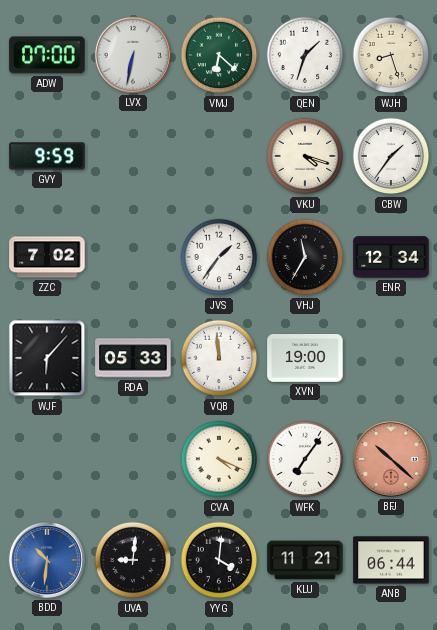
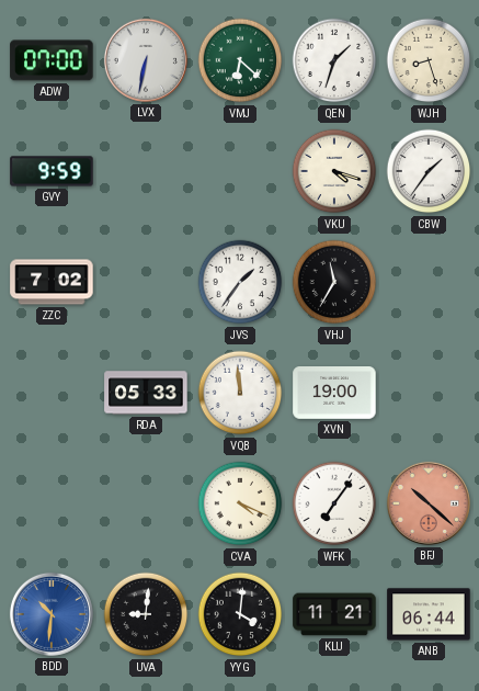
ENR: 12:34 -> none
WJF: 6:07 -> none
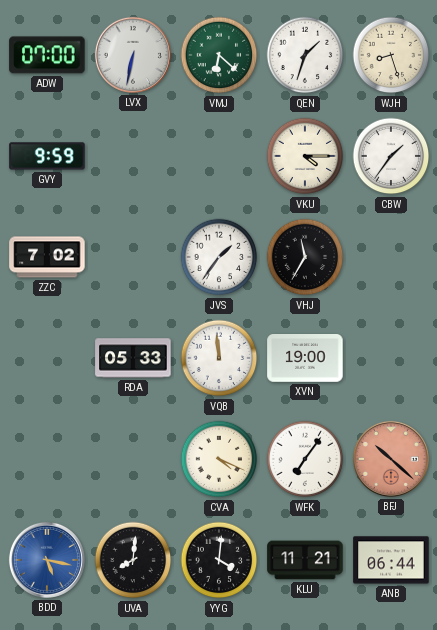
VKU: 4:18 -> 4:15
BDD: 10:31 -> 5:17
UVA: 9:01 -> 8:01
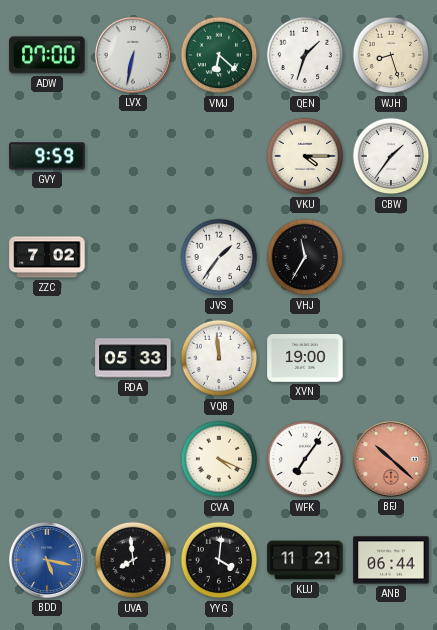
UVA: 8:01 -> 7:59
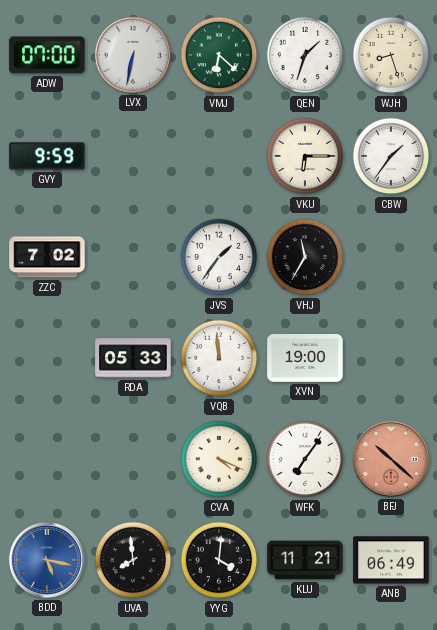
VKU: 4:15 -> 6:15
ANB: 06:44 -> 06:49
